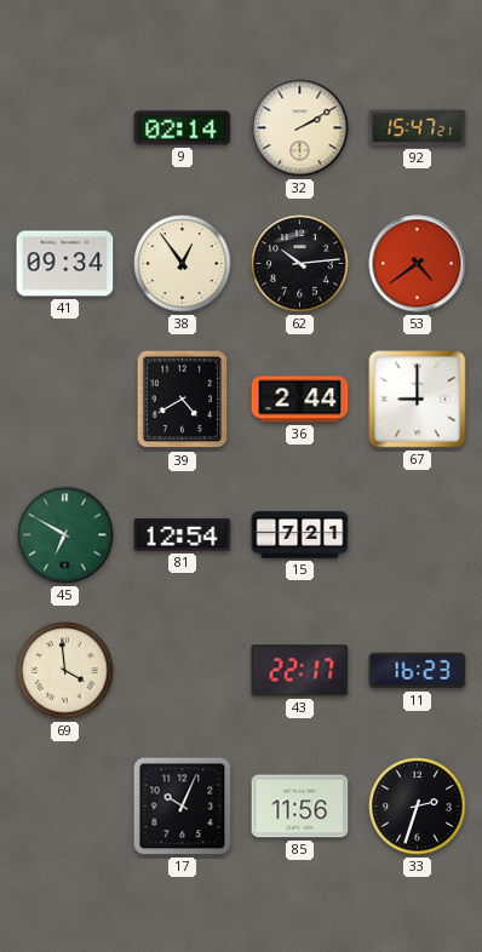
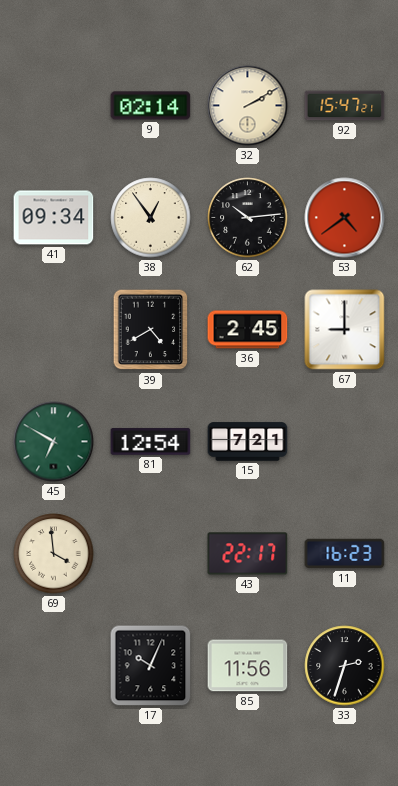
36: 2:44 -> 2:45
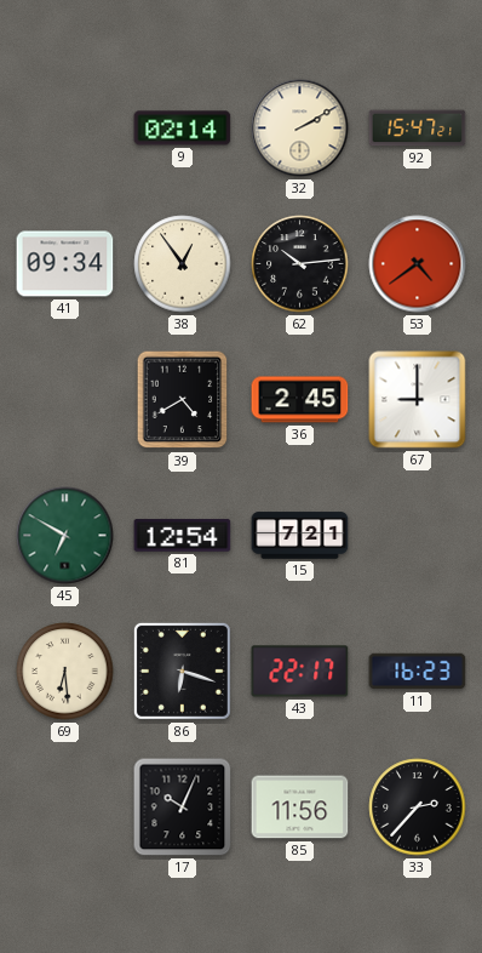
69: 3:59 -> 6:29
86: none -> 6:18
33: 2:33 -> 2:37
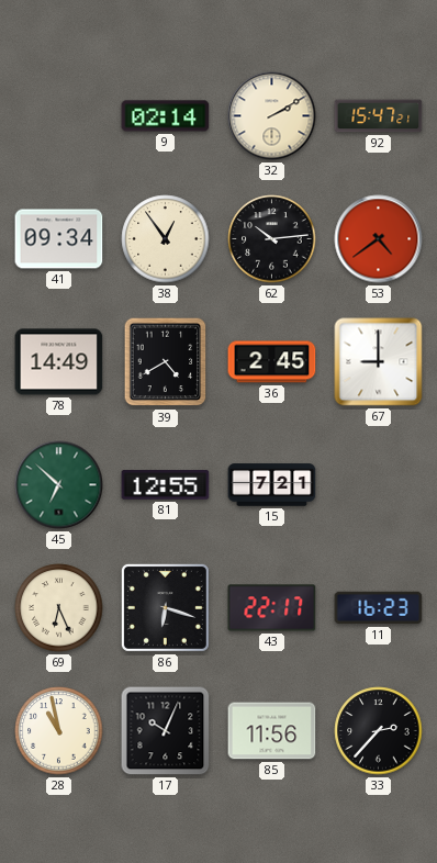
78: none -> 14:49
45: 6:50 -> 6:52
81: 12:54 -> 12:55
69: 6:29 -> 6:26
28: none -> 10:58
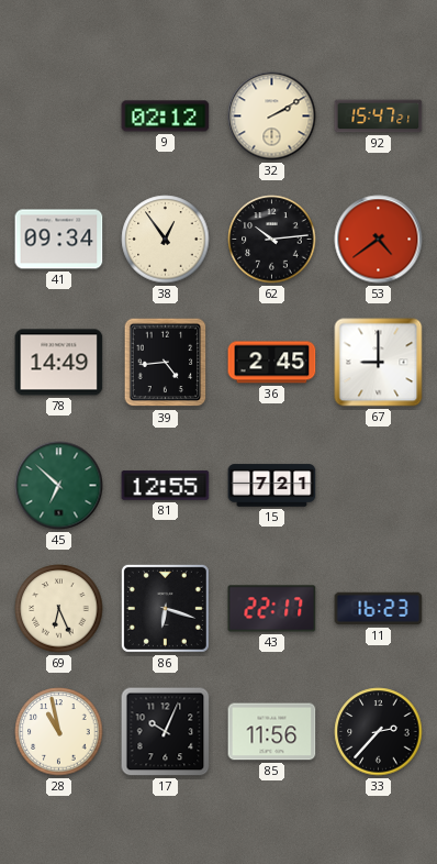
9: 02:14 -> 02:12
39: 4:40 -> 4:44
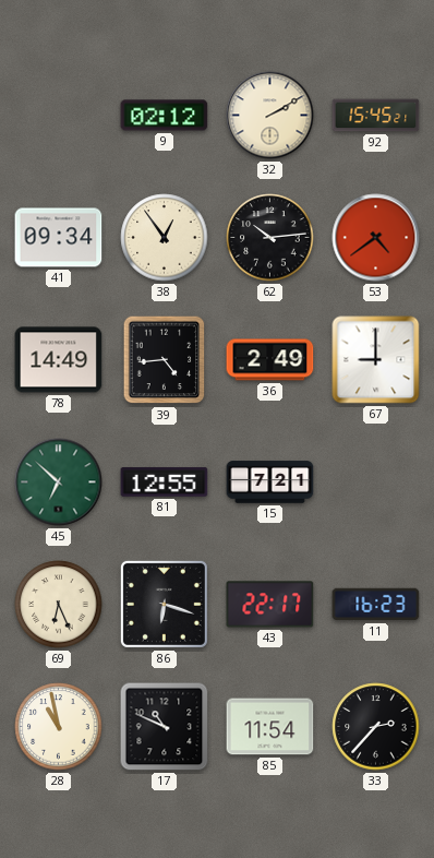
92: 15:47 -> 15:45
36: 2:45 -> 2:49
17: 10:04 -> 10:49
85: 11:56 -> 11:54
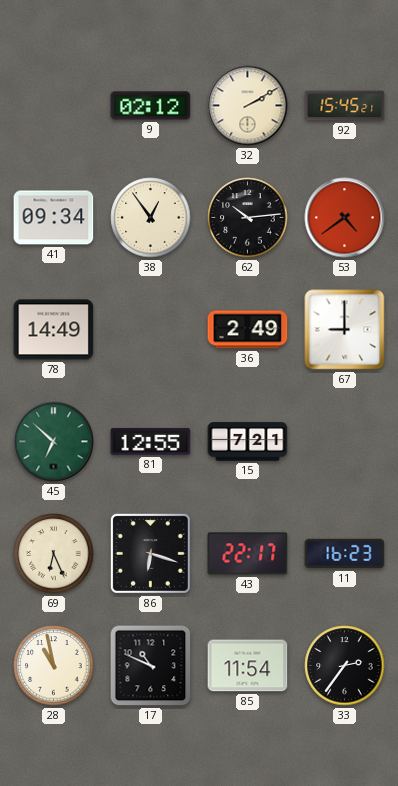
39: 4:44 -> none
33: 2:37 -> 2:36
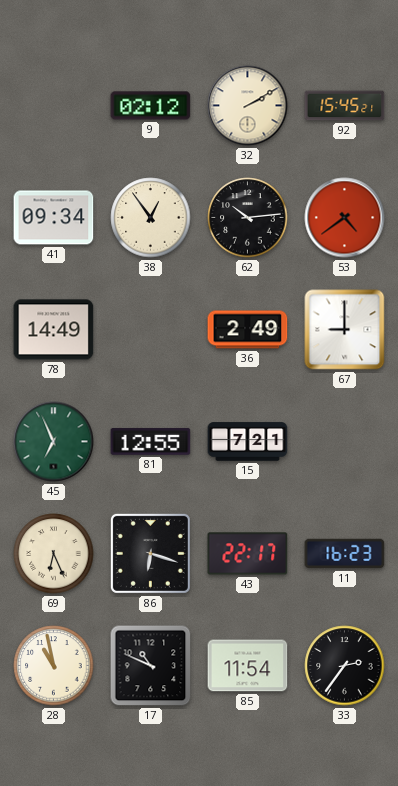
45: 6:52 -> 6:56
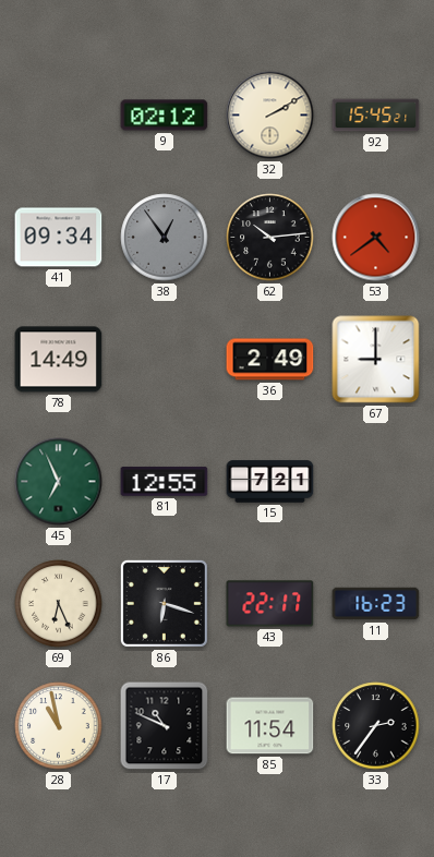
38 dial: cream -> grey
